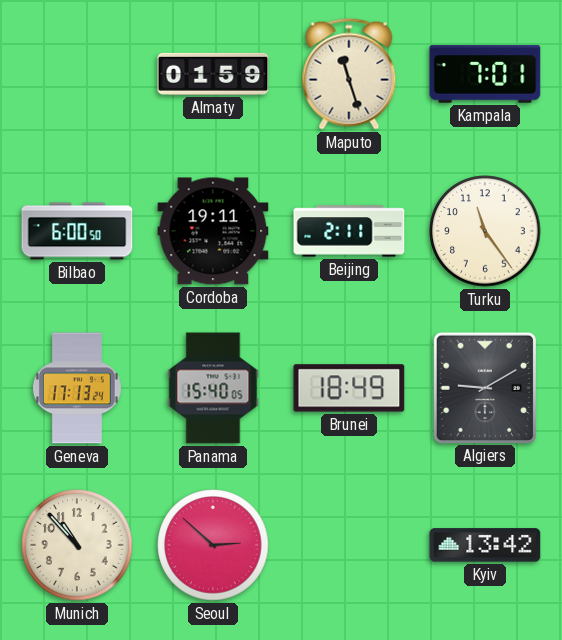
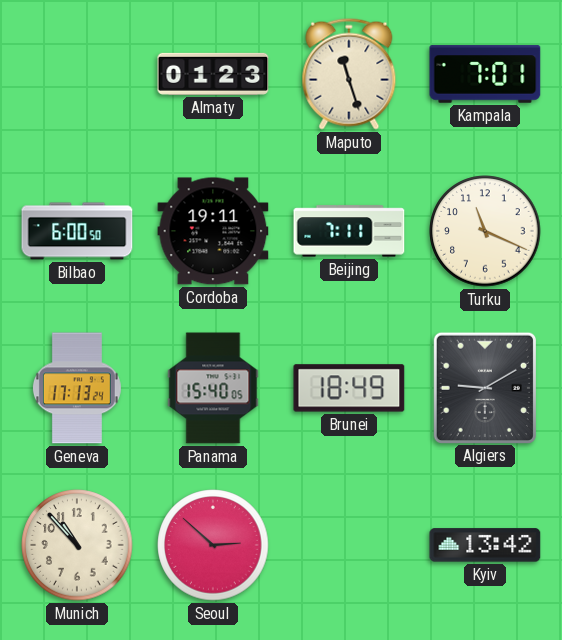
Almaty: 01:59 -> 01:23
Beijing: 2:11 -> 7:11
Turku: 11:24 -> 11:19
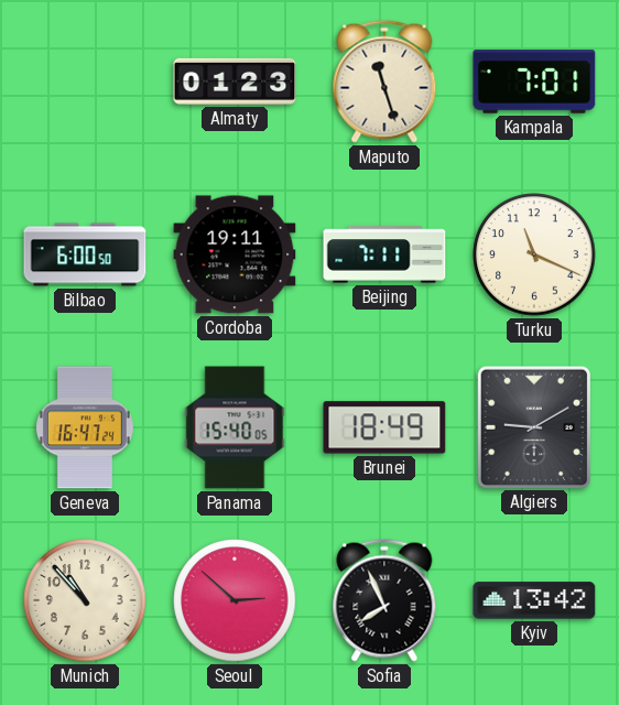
Geneva: 17:13 -> 16:47
Sofia: none -> 7:56
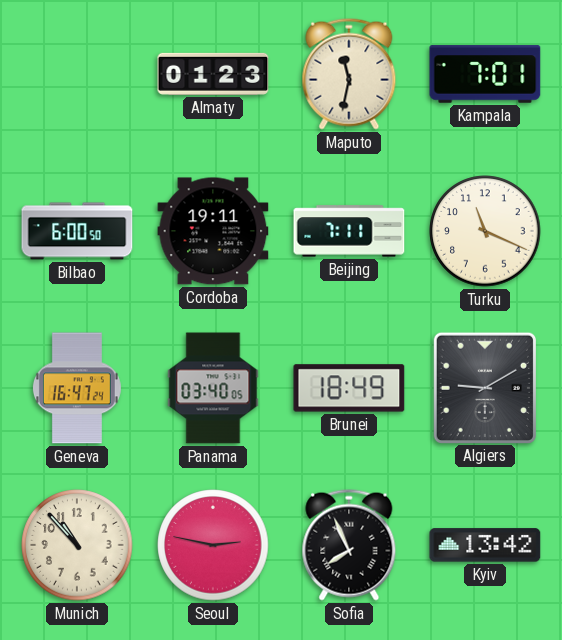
Maputo: 11:27 -> 11:32
Panama: 15:40 -> 03:40
Seoul: 2:52 -> 2:47
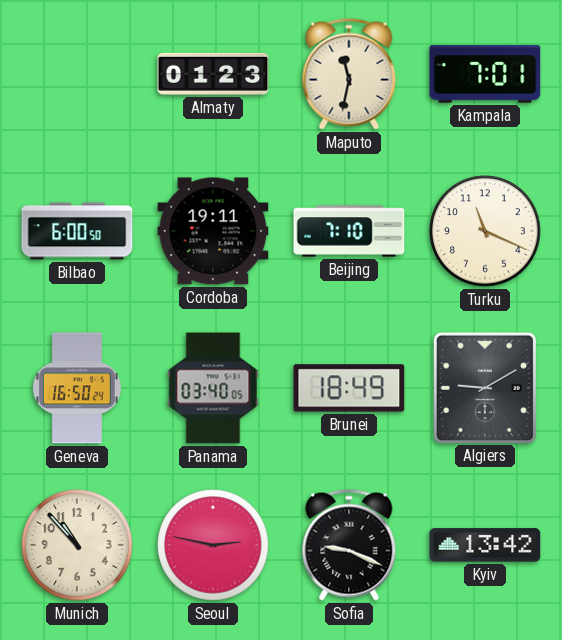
Beijing: 7:11 -> 7:10
Geneva: 16:47 -> 16:50
Sofia: 7:56 -> 9:19
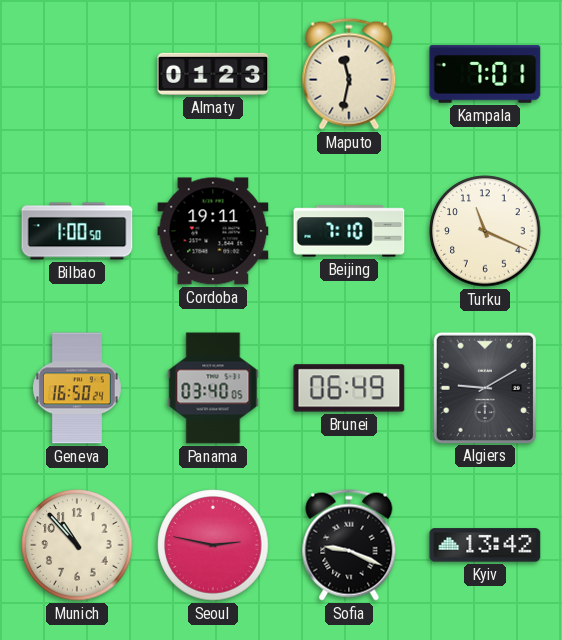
Bilbao: 6:00 -> 1:00
Brunei: 18:49 -> 06:49
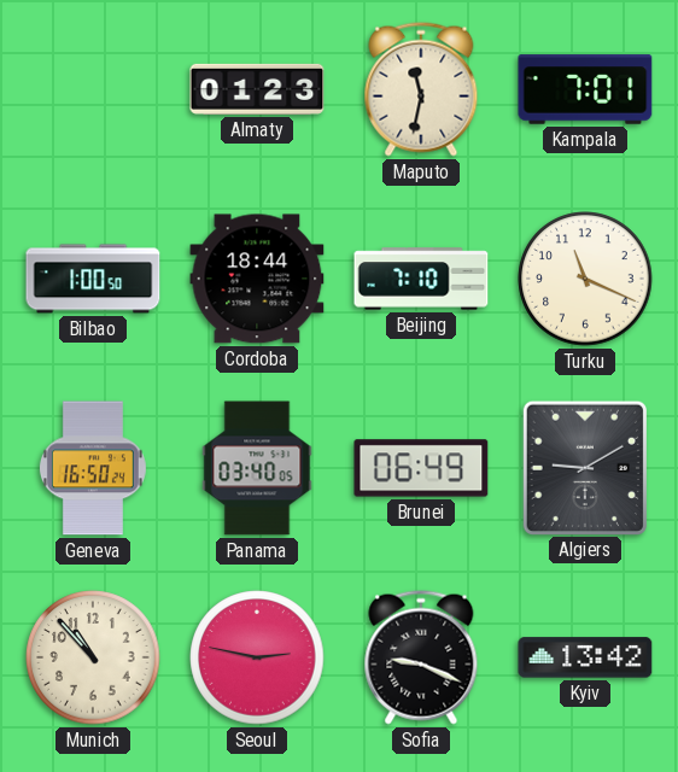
Cordoba: 19:11 -> 18:44
